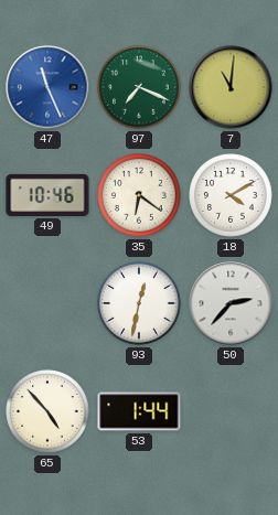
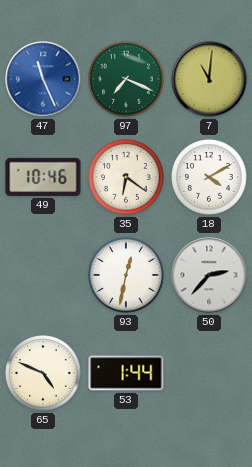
65: 4:53 -> 4:49
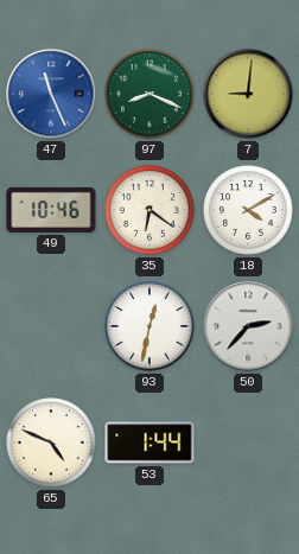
97: 7:19 -> 8:19
7: 11:01 -> 9:01
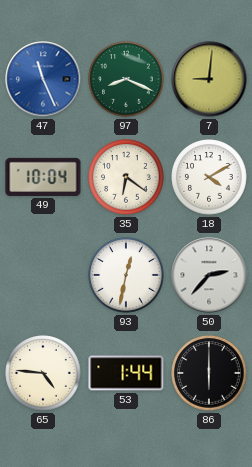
49: 10:46 -> 10:04
65: 4:49 -> 4:46
86: none -> 6:00
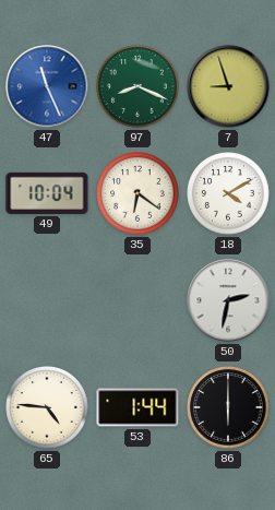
7: 9:01 -> 8:57
93: 12:32 -> none
50: 2:37 -> 2:32
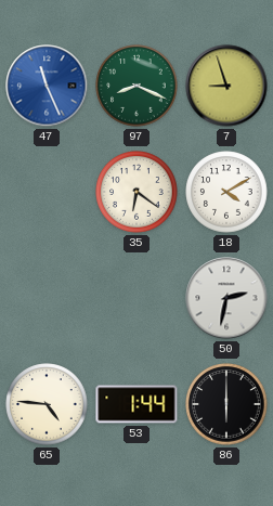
49: 10:04 -> none
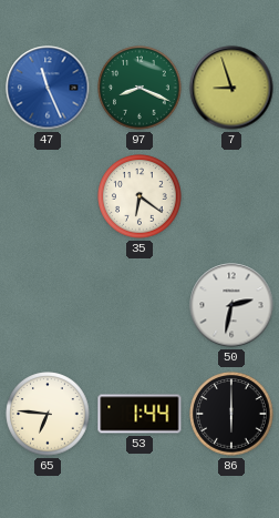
18: 4:10 -> none
65: 4:46 -> 6:46
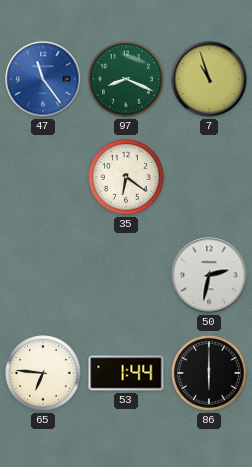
47: 11:26 -> 11:24
7: 8:57 -> 10:57
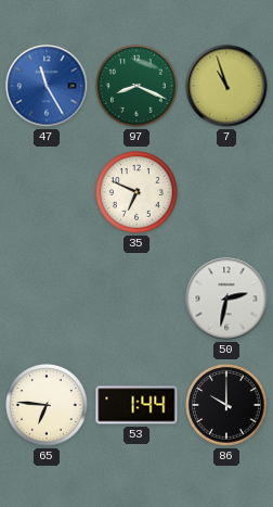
47: 11:24 -> 11:25
35: 6:21 -> 6:49
86: 6:00 -> 10:00
